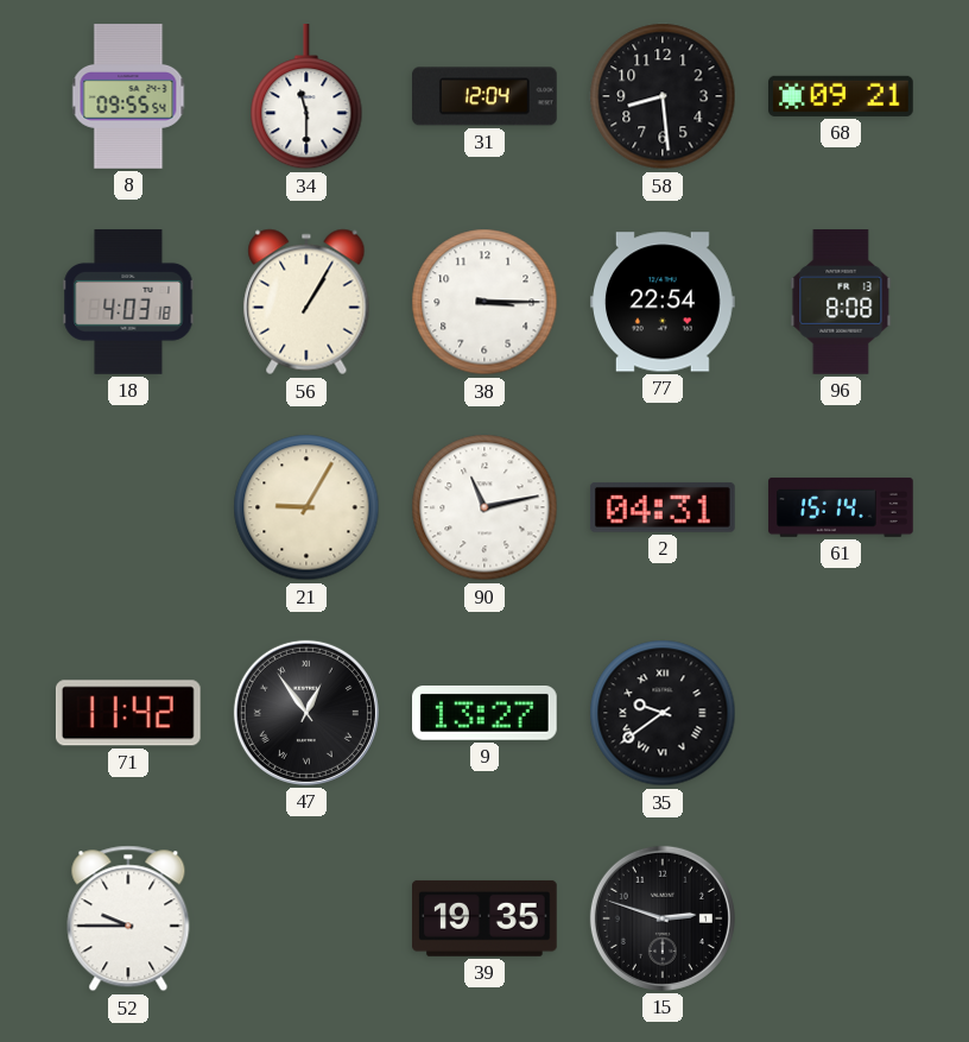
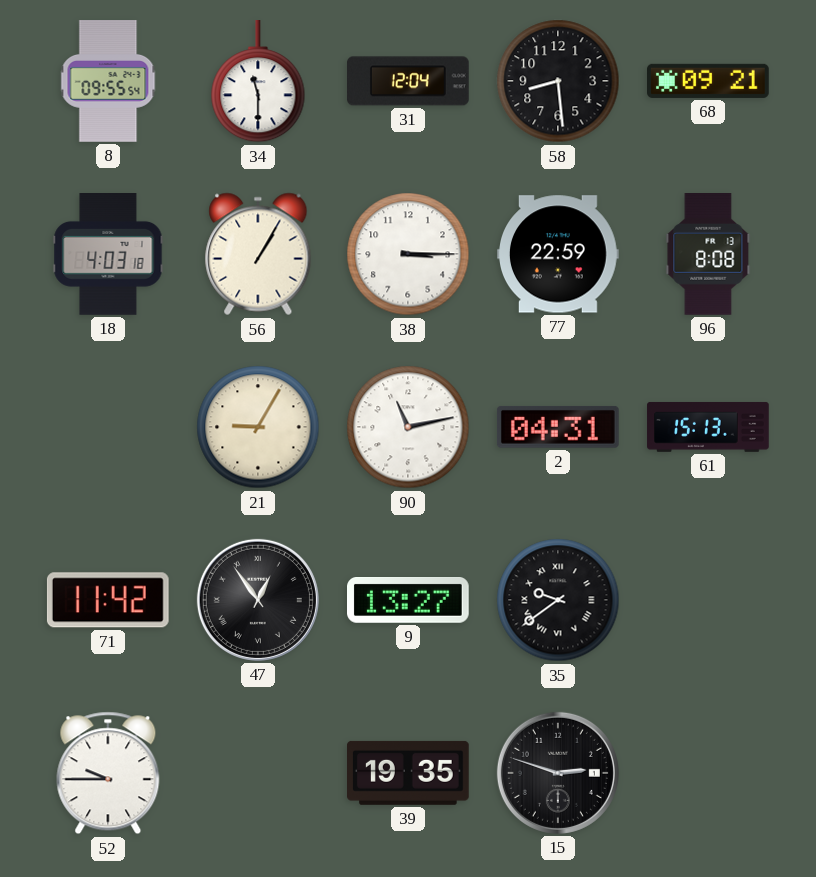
77: 22:54 -> 22:59
61: 15:14 -> 15:13
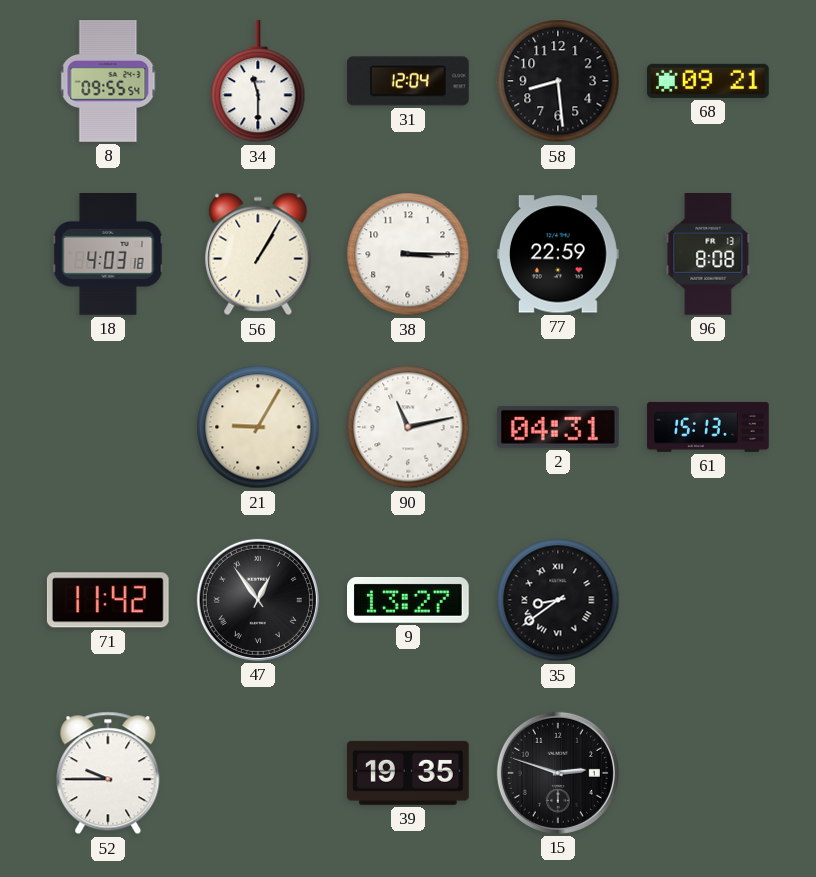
35: 9:39 -> 8:39
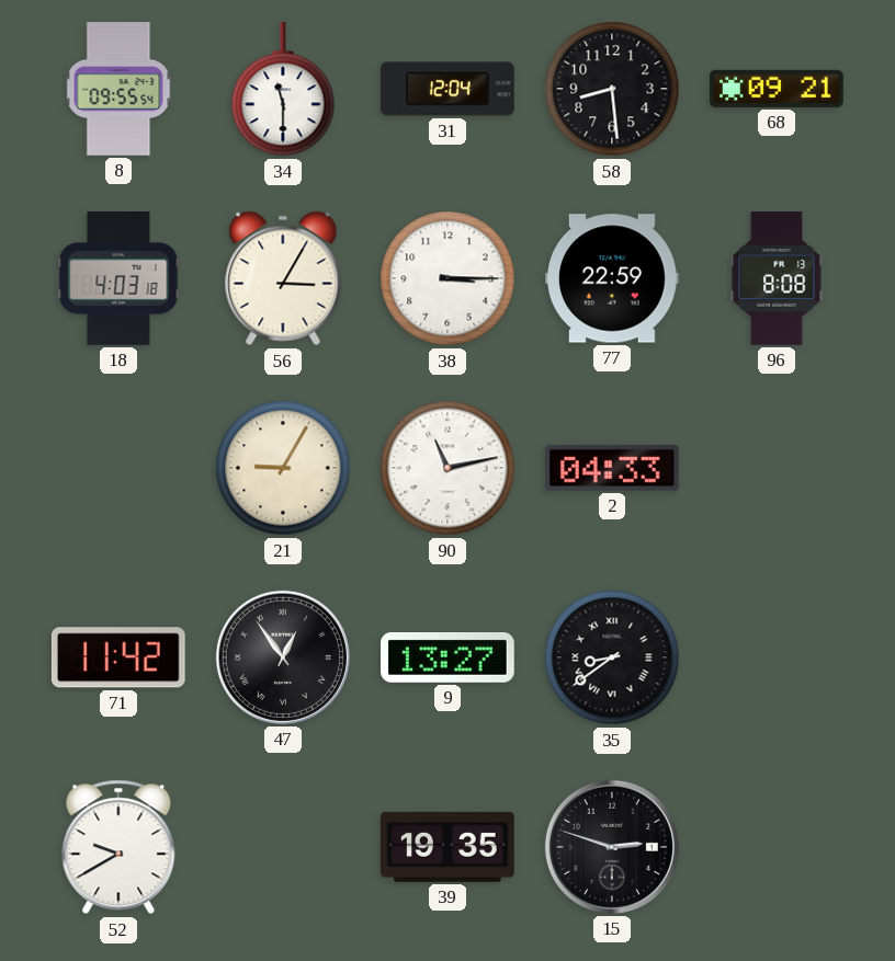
56: 1:05 -> 3:05
2: 04:31 -> 04:33
61: 15:13 -> none
52: 9:45 -> 9:40
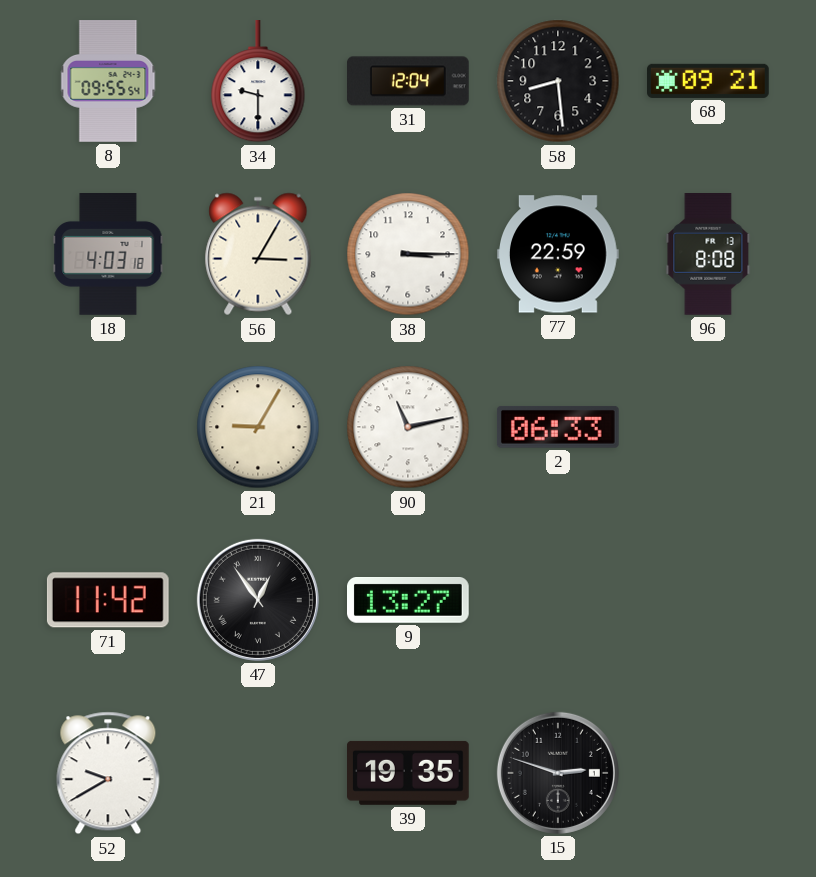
34: 11:30 -> 9:30
2: 04:33 -> 06:33
35: 8:39 -> none
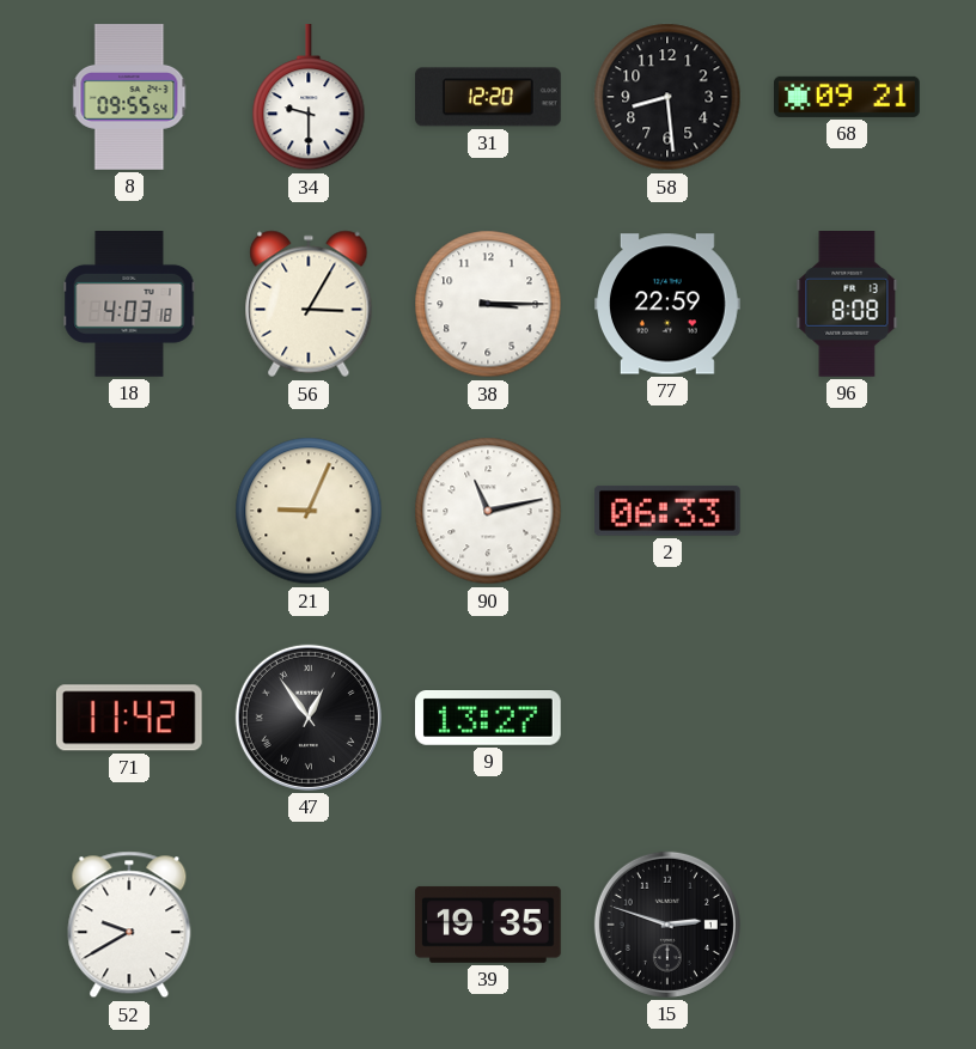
31: 12:04 -> 12:20
21: 9:05 -> 9:04
